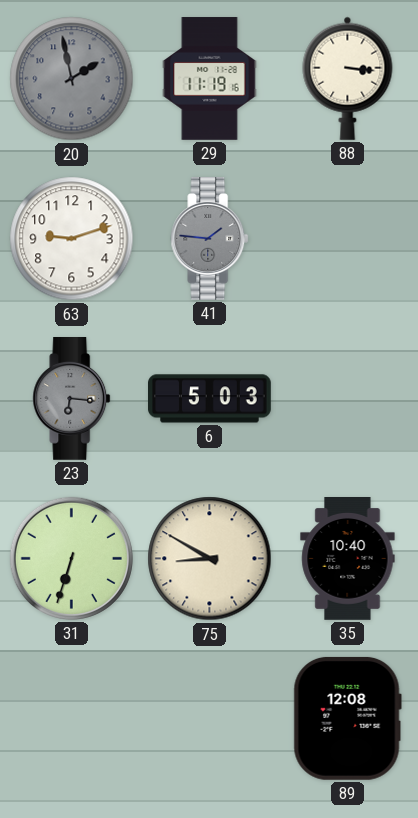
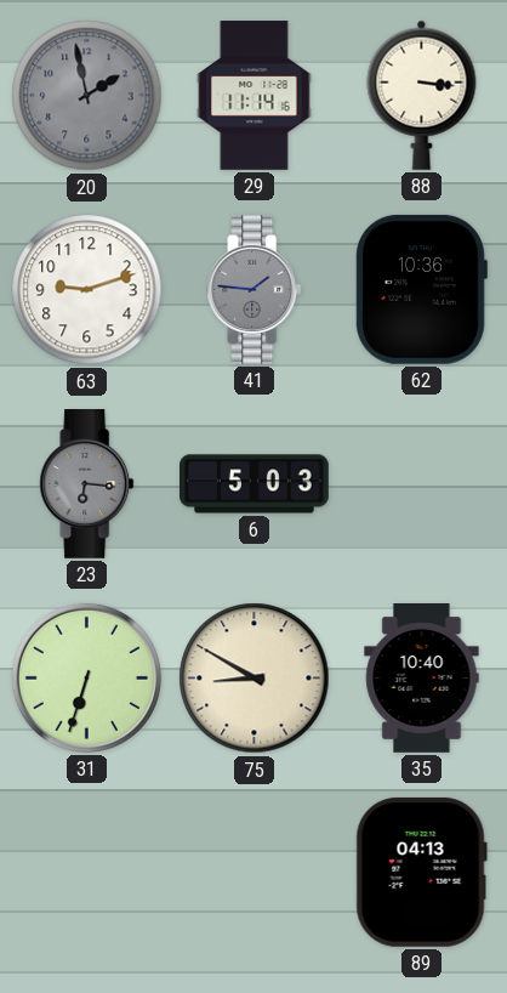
29: 11:19 -> 11:14
62: none -> 10:36
89: 12:08 -> 04:13
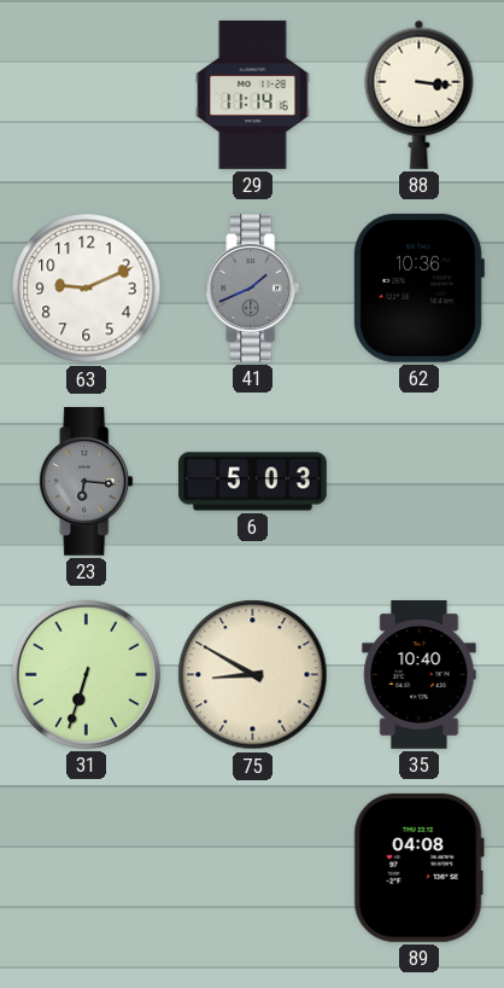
20: 1:58 -> none
63: 9:12 -> 9:11
41: 1:46 -> 1:41
89: 04:13 -> 04:08
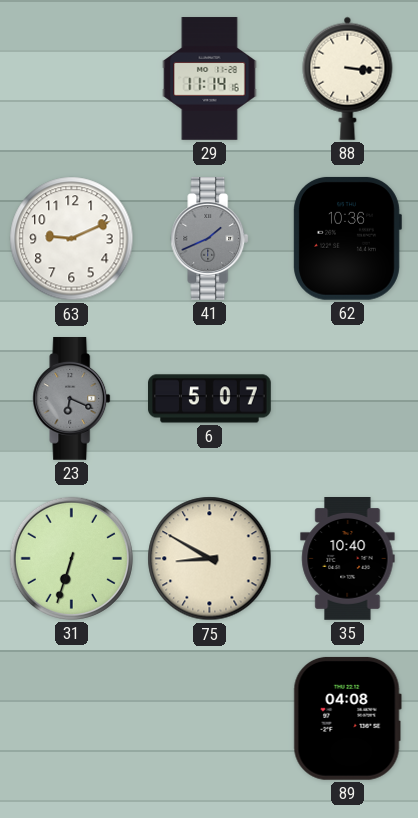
23: 6:16 -> 6:19
6: 5:03 -> 5:07
